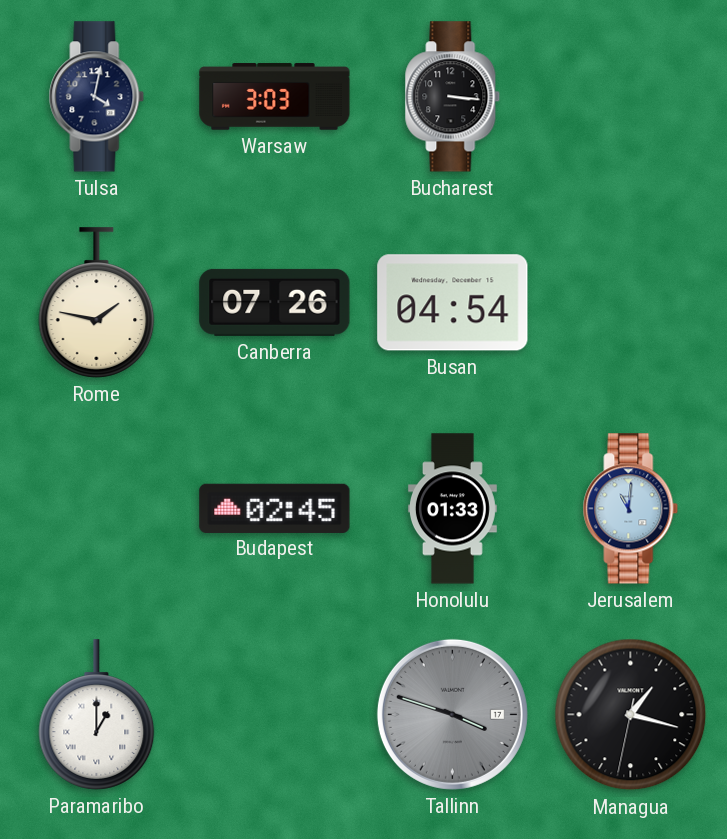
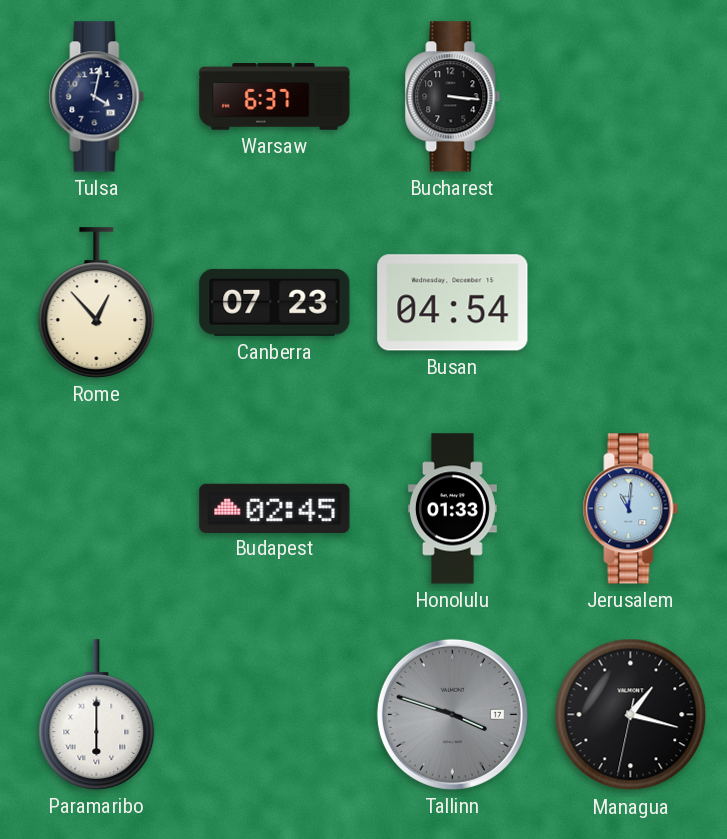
Warsaw: 3:03 -> 6:37
Rome: 1:47 -> 12:53
Canberra: 07:26 -> 07:23
Paramaribo: 1:00 -> 6:00
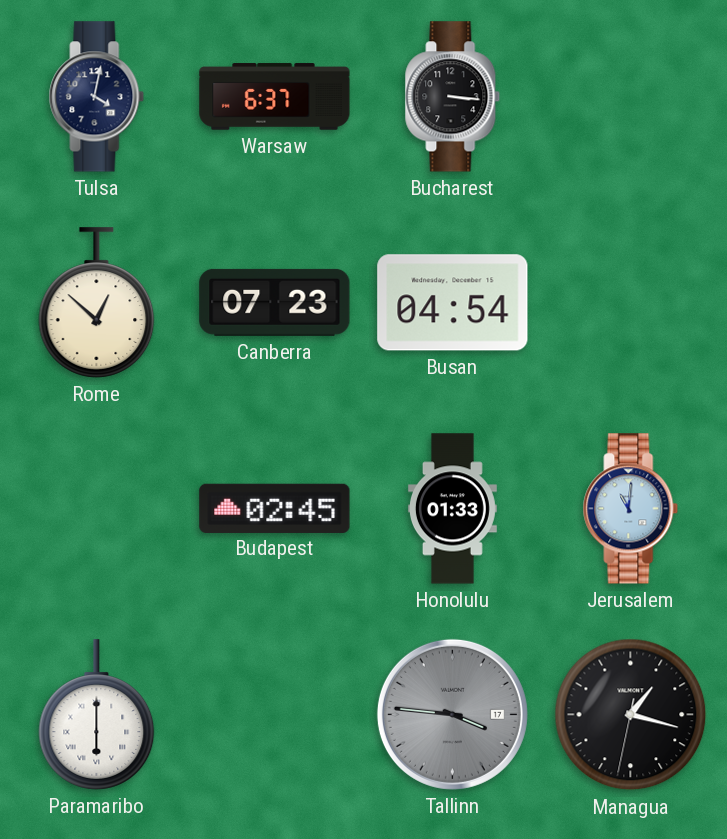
Rome: 12:53 -> 12:52
Tallinn: 3:48 -> 3:46
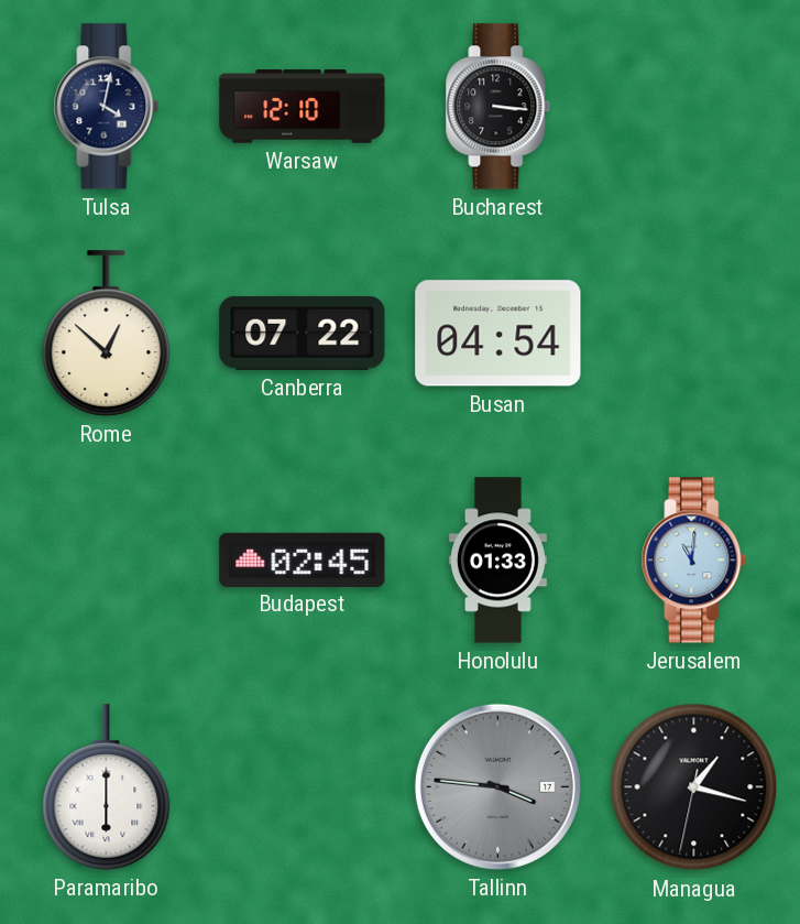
Warsaw: 6:37 -> 12:10
Canberra: 07:23 -> 07:22
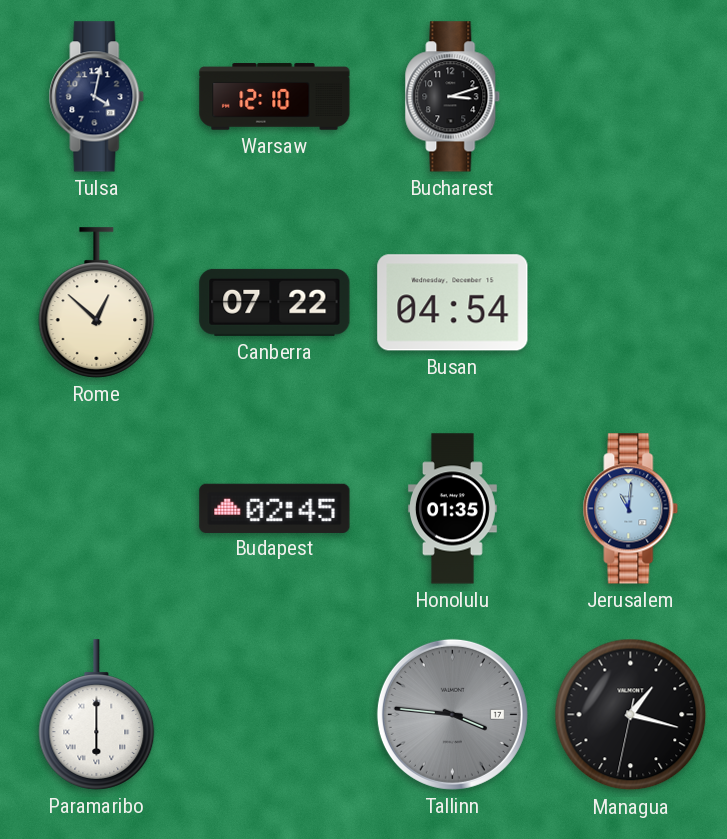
Bucharest: 3:16 -> 3:12
Honolulu: 01:33 -> 01:35
